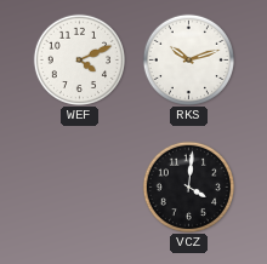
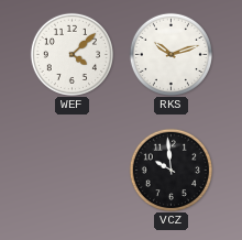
WEF: 4:11 -> 4:08
VCZ: 4:01 -> 9:59
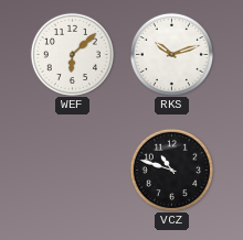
WEF: 4:08 -> 6:08
VCZ: 9:59 -> 10:48
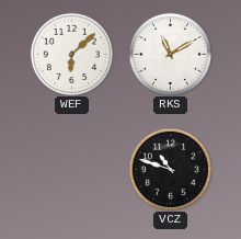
RKS: 10:12 -> 11:10
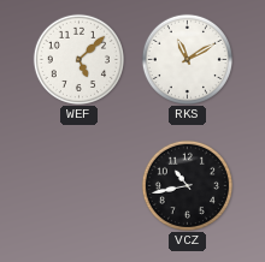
WEF: 6:08 -> 5:08
VCZ: 10:48 -> 10:43
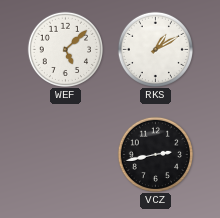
RKS: 11:10 -> 1:10
VCZ: 10:43 -> 2:43
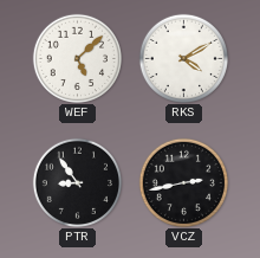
RKS: 1:10 -> 4:10
PTR: none -> 8:54
